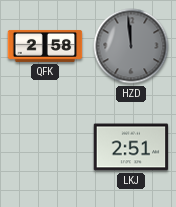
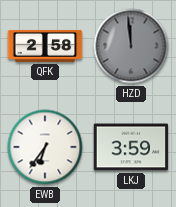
EWB: none -> 6:36
LKJ: 2:51 -> 3:59
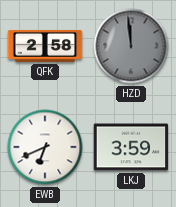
EWB: 6:36 -> 6:41
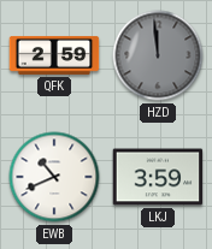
QFK: 2:58 -> 2:59
EWB: 6:41 -> 10:41
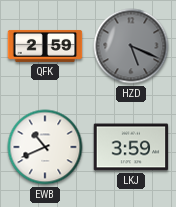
HZD: 11:59 -> 5:19
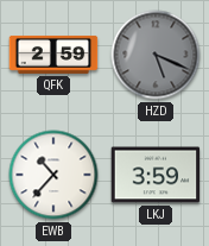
EWB: 10:41 -> 10:37
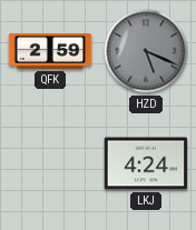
EWB: 10:37 -> none
LKJ: 3:59 -> 4:24
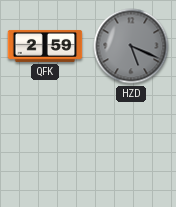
LKJ: 4:24 -> none
